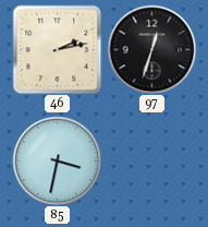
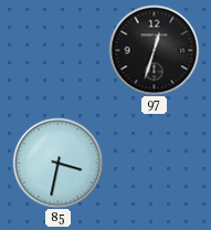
46: 2:13 -> none
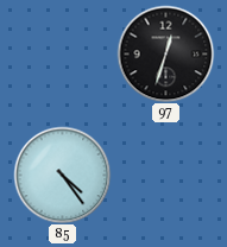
85: 3:32 -> 4:24
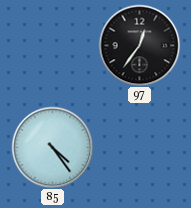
97: 12:33 -> 12:36
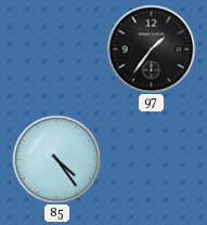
97: 12:36 -> 1:36
